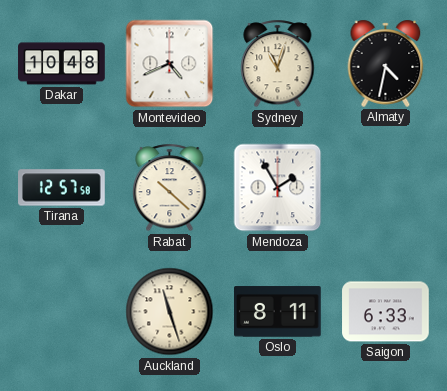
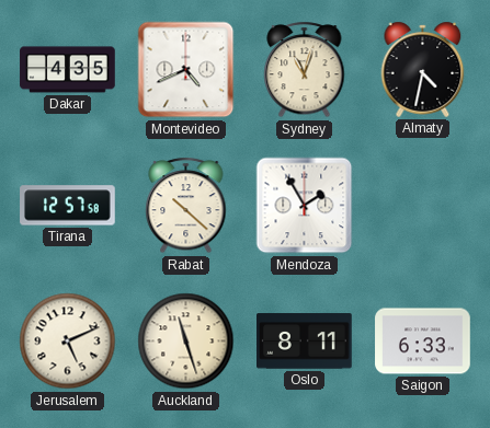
Dakar: 10:48 -> 4:35
Jerusalem: none -> 5:11
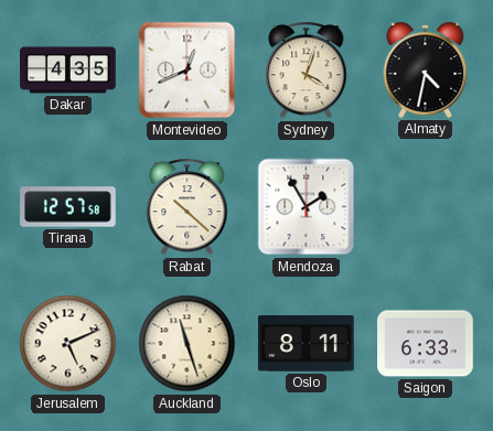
Montevideo: 4:41 -> 12:41
Sydney: 11:03 -> 4:03
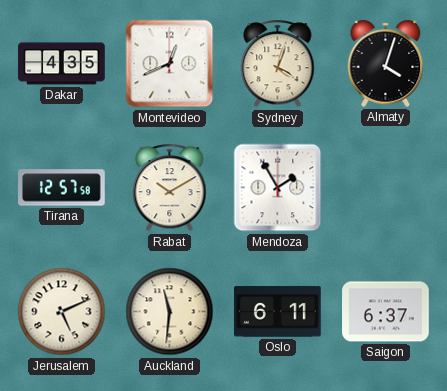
Almaty: 4:32 -> 4:03
Rabat: 10:22 -> 10:10
Auckland: 11:27 -> 11:31
Oslo: 8:11 -> 6:11
Saigon: 6:33 -> 6:37
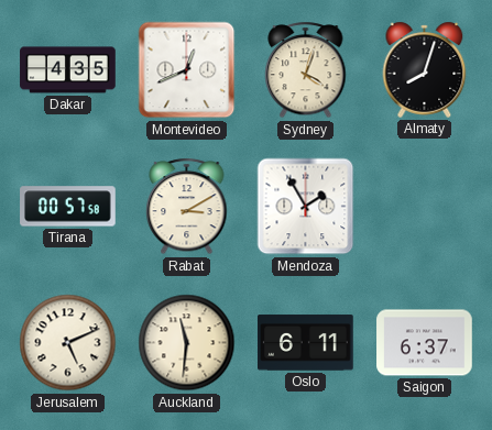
Almaty: 4:03 -> 8:03
Tirana: 12:57 -> 00:57
Rabat: 10:10 -> 3:10
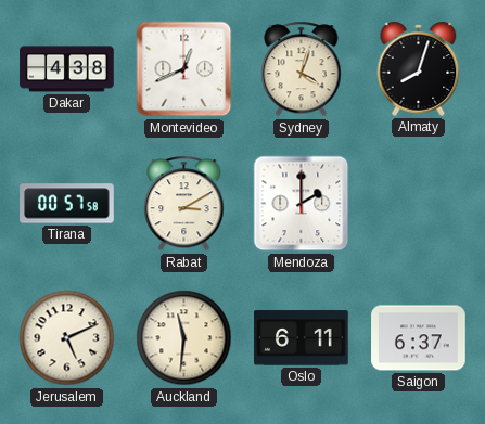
Dakar: 4:35 -> 4:38
Mendoza: 1:55 -> 2:00
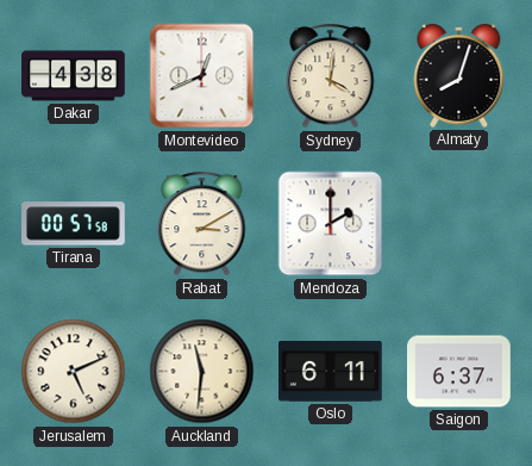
Sydney: 4:03 -> 4:01
